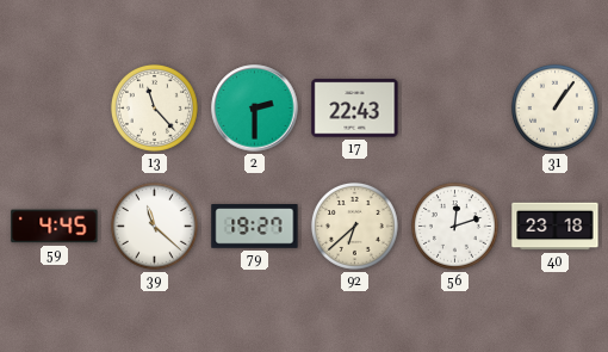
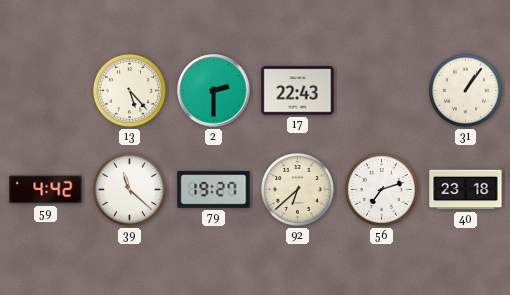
13: 11:23 -> 5:23
59: 4:45 -> 4:42
56: 12:12 -> 7:12
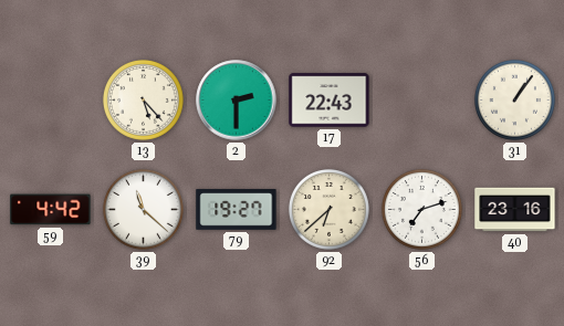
40: 23:18 -> 23:16
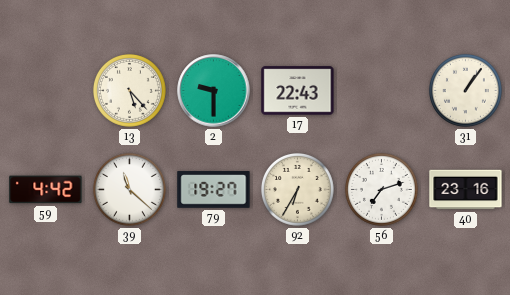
2: 2:30 -> 9:30
92: 6:38 -> 6:35
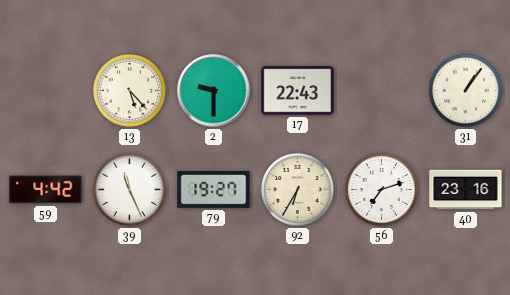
39: 11:22 -> 11:26
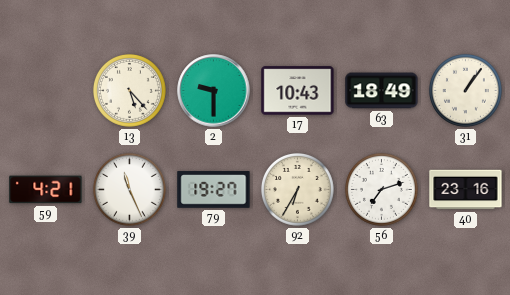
17: 22:43 -> 10:43
63: none -> 18:49
59: 4:42 -> 4:21
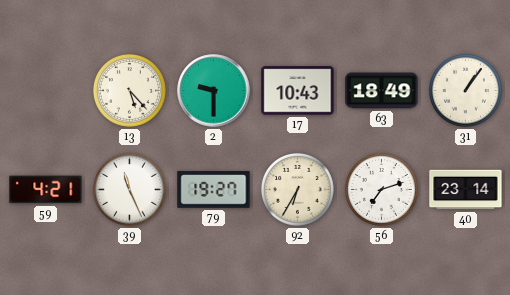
40: 23:16 -> 23:14
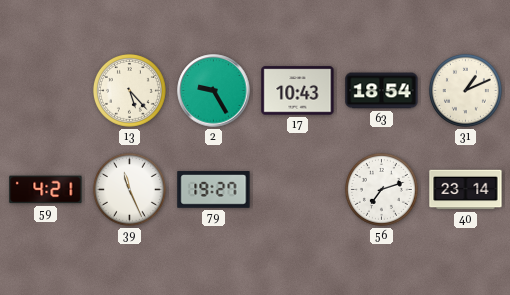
2: 9:30 -> 9:25
63: 18:49 -> 18:54
31: 1:06 -> 1:11
92: 6:35 -> none
